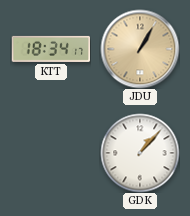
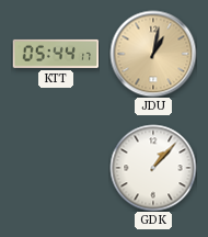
KTT: 18:34 -> 05:44
JDU: 1:05 -> 1:02
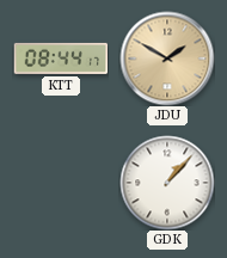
KTT: 05:44 -> 08:44
JDU: 1:02 -> 1:50
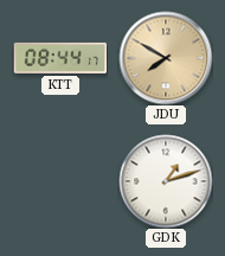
JDU: 1:50 -> 7:50
GDK: 1:07 -> 1:12
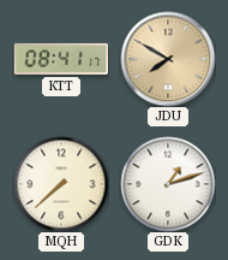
KTT: 08:44 -> 08:41
MQH: none -> 7:38
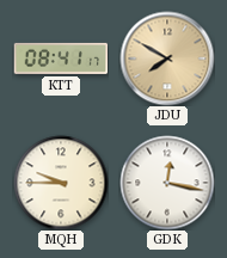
MQH: 7:38 -> 9:45
GDK: 1:12 -> 12:17
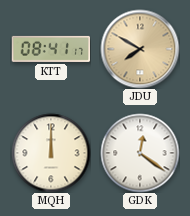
MQH: 9:45 -> 12:00
GDK: 12:17 -> 12:21
